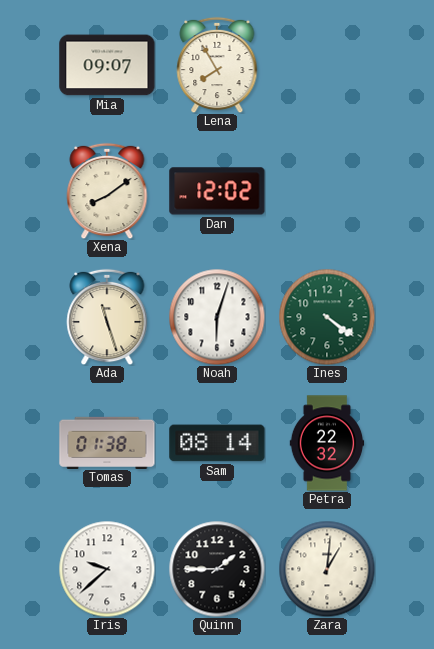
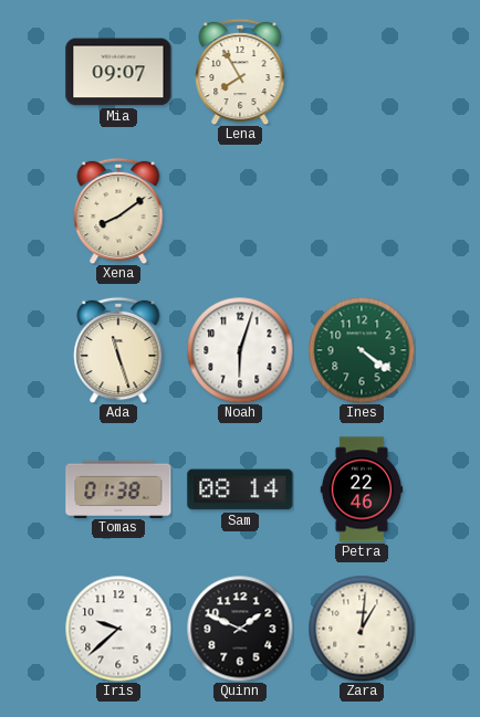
Dan: 12:02 -> none
Petra: 22:32 -> 22:46
Quinn: 1:45 -> 1:49
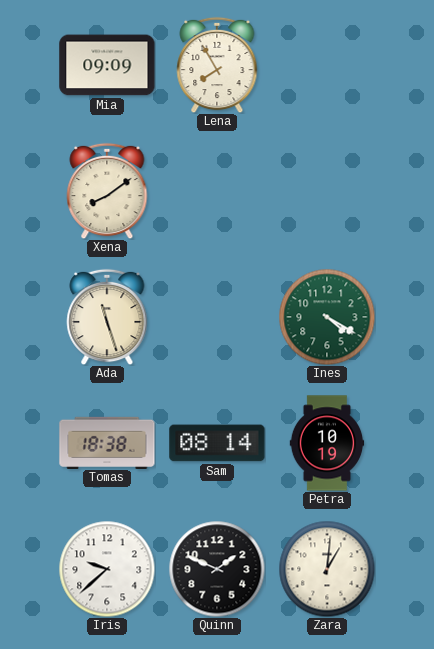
Mia: 09:07 -> 09:09
Noah: 6:03 -> none
Ines: 4:21 -> 4:20
Tomas: 01:38 -> 18:38
Petra: 22:46 -> 10:19
